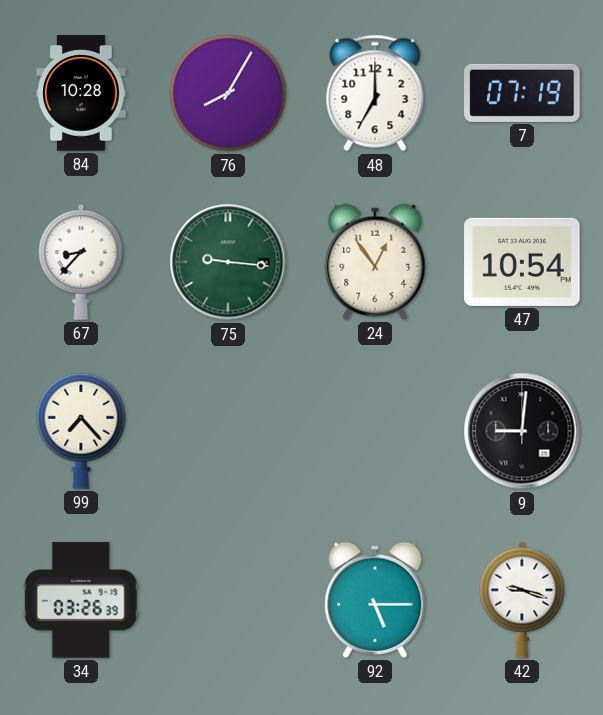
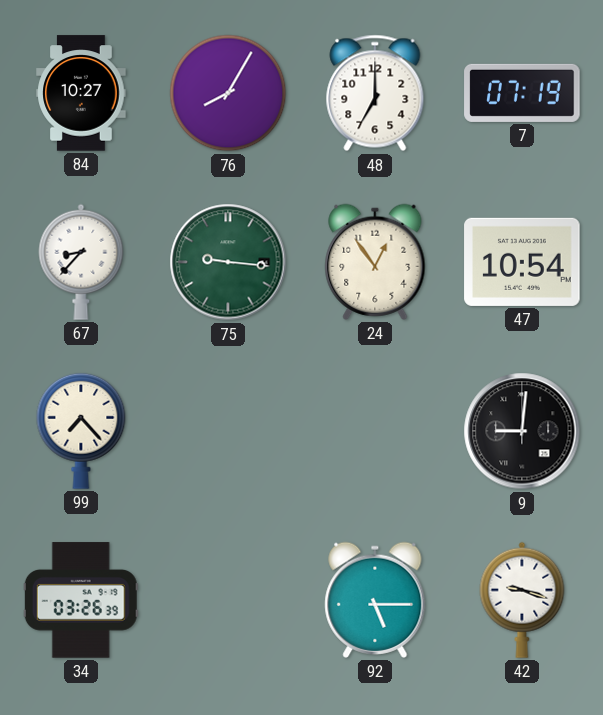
84: 10:28 -> 10:27
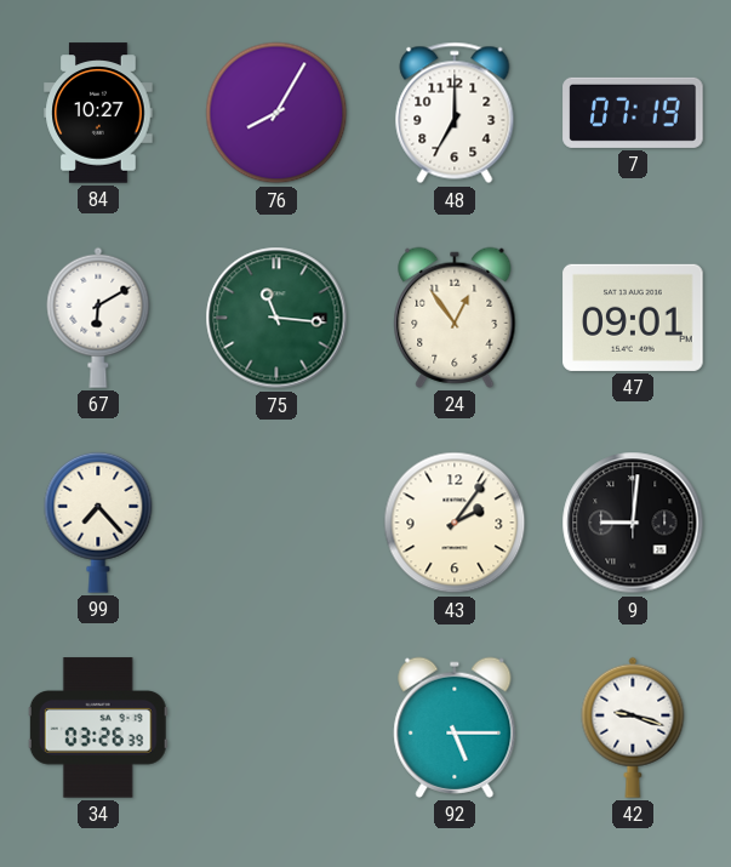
67: 8:37 -> 6:10
75: 9:16 -> 11:16
47: 10:54 -> 09:01
43: none -> 2:06
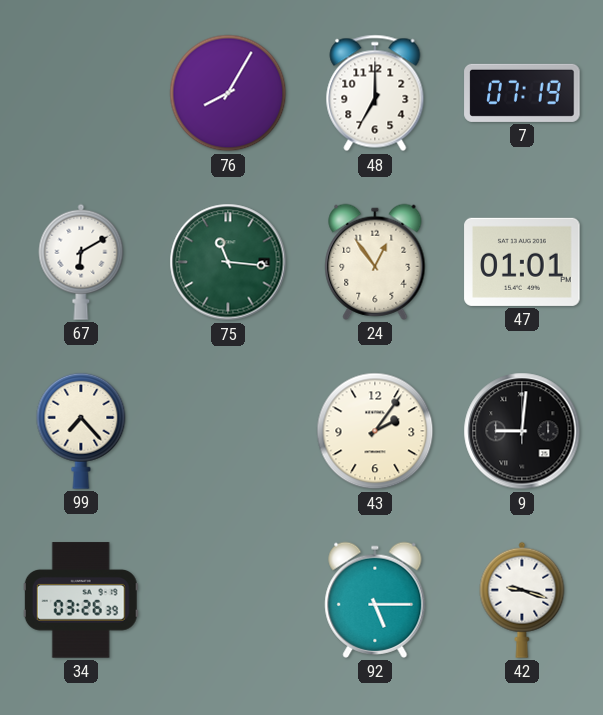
84: 10:27 -> none
47: 09:01 -> 01:01
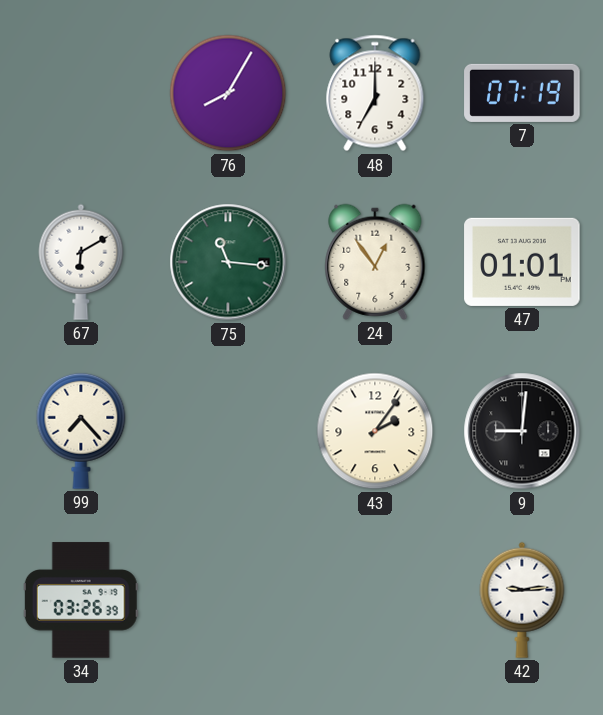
92: 5:15 -> none
42: 9:18 -> 9:14
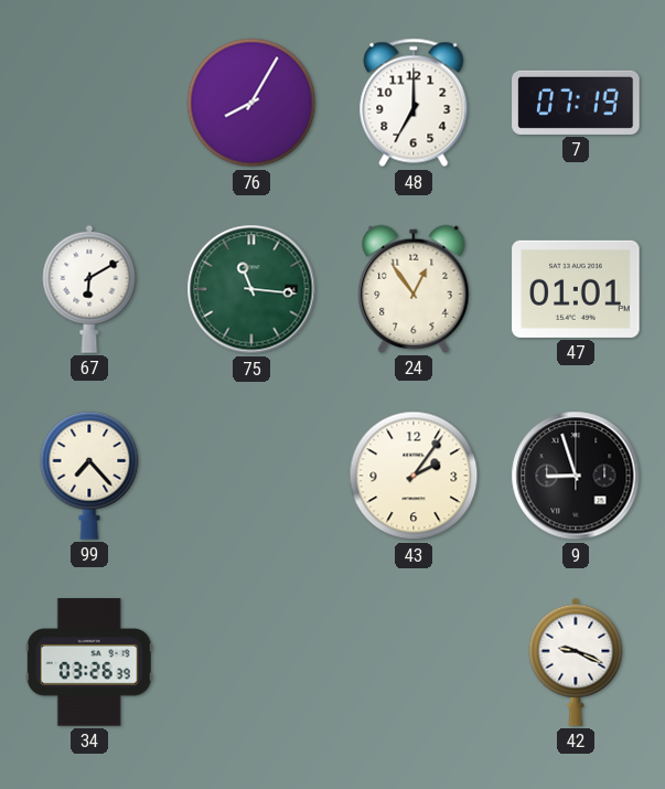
9: 9:01 -> 8:57
42: 9:14 -> 9:19
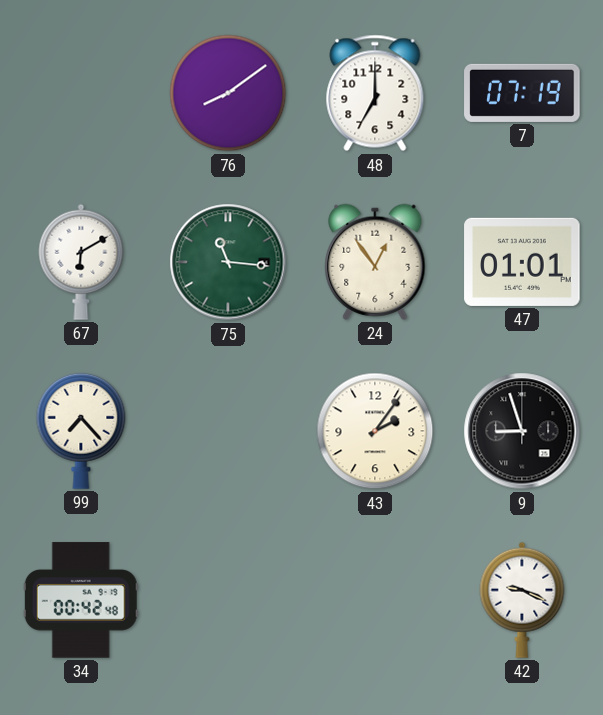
76: 8:05 -> 8:09
34: 03:26 -> 00:42
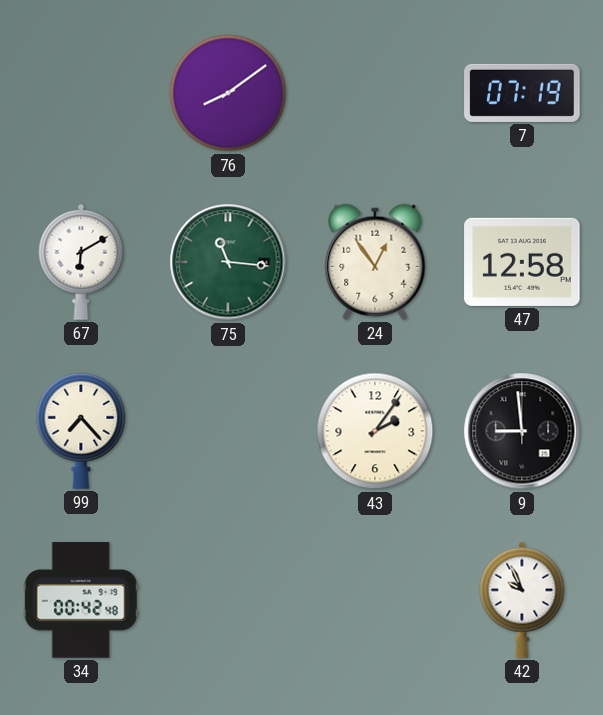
48: 7:00 -> none
47: 01:01 -> 12:58
9: 8:57 -> 8:59
42: 9:19 -> 9:56
